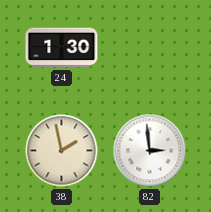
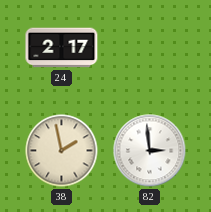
24: 1:30 -> 2:17
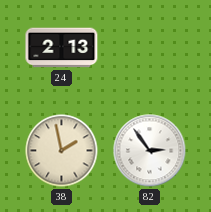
24: 2:17 -> 2:13
82: 2:59 -> 2:54
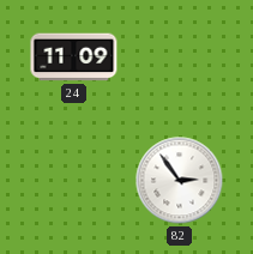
24: 2:13 -> 11:09
38: 1:58 -> none
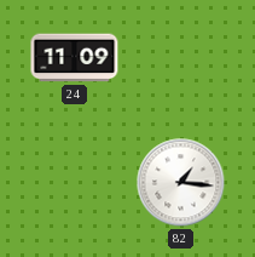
82: 2:54 -> 1:16
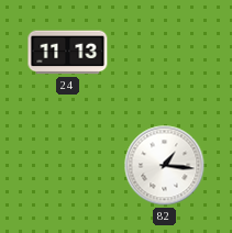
24: 11:09 -> 11:13
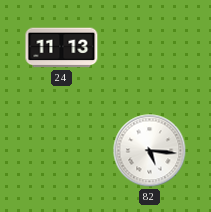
82: 1:16 -> 5:16
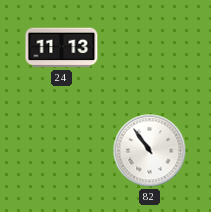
82: 5:16 -> 10:54
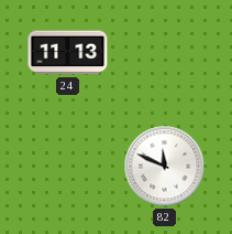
82: 10:54 -> 11:49
